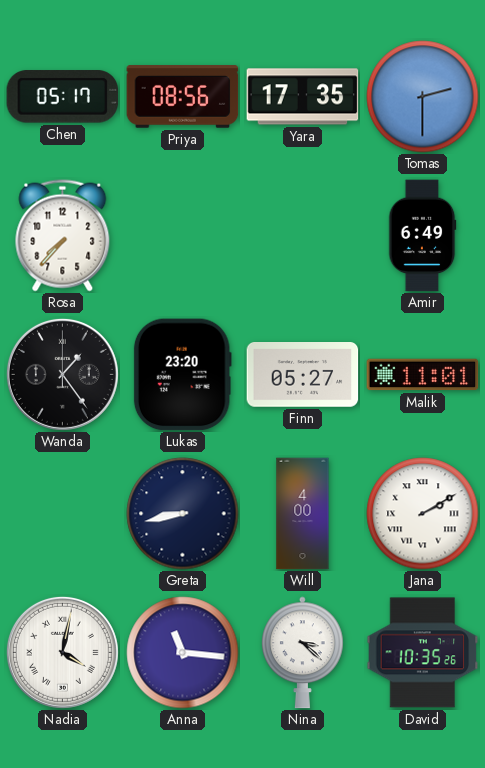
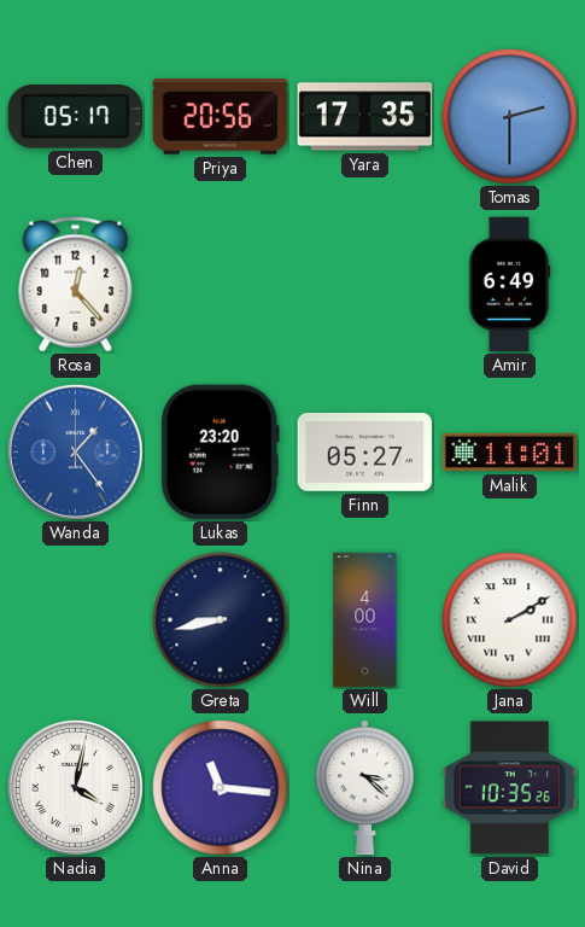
Priya: 08:56 -> 20:56
Rosa: 7:37 -> 12:23
Wanda dial: black -> blue
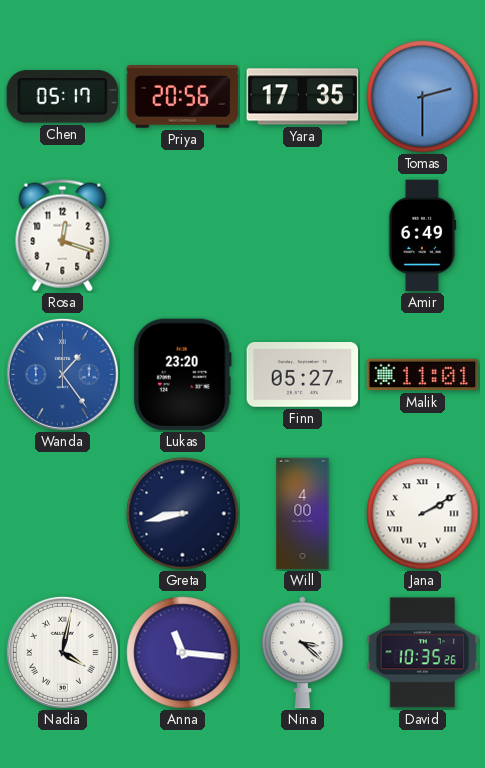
Rosa: 12:23 -> 12:18
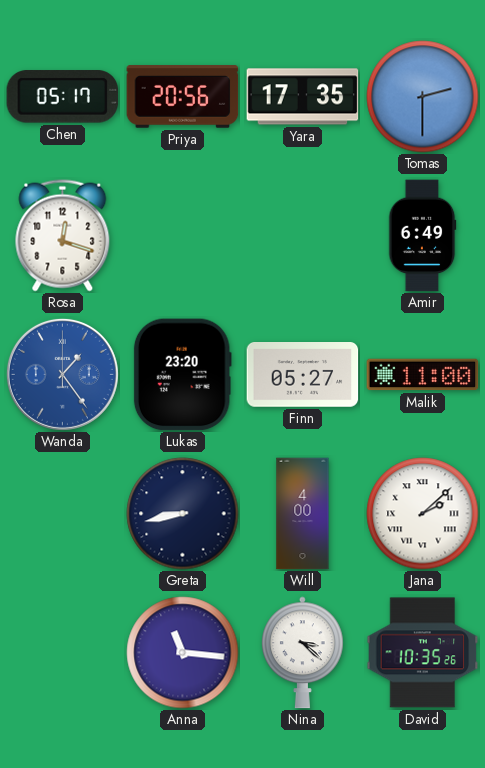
Malik: 11:01 -> 11:00
Jana: 2:10 -> 2:08
Nadia: 4:02 -> none
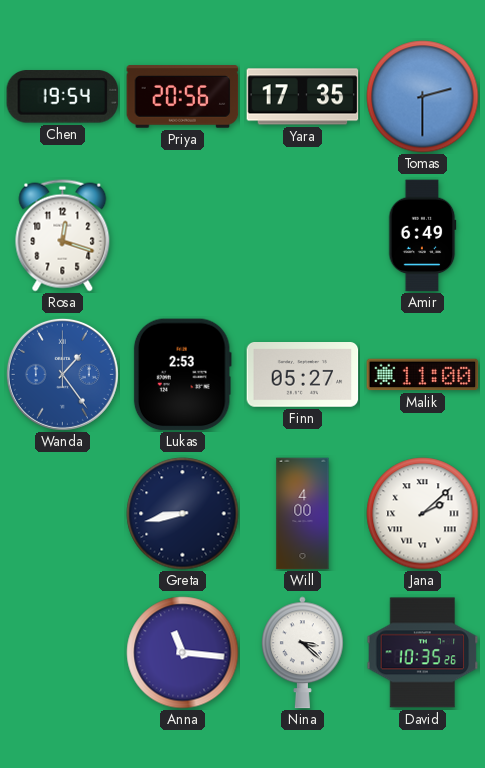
Chen: 05:17 -> 19:54
Lukas: 23:20 -> 2:53
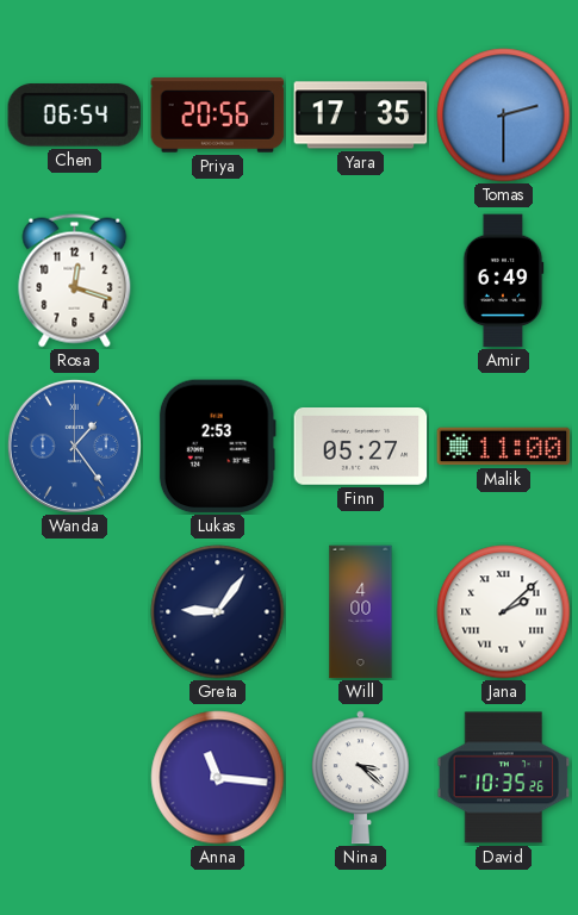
Chen: 19:54 -> 06:54
Greta: 8:43 -> 9:06
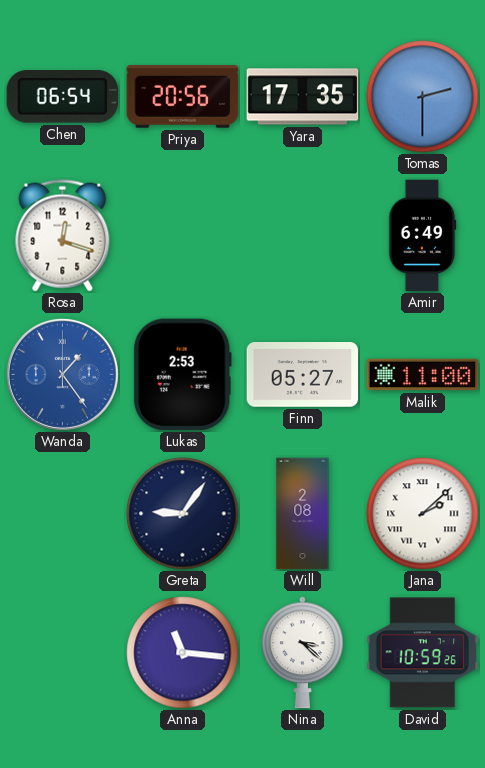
Will: 4:00 -> 2:08
David: 10:35 -> 10:59
